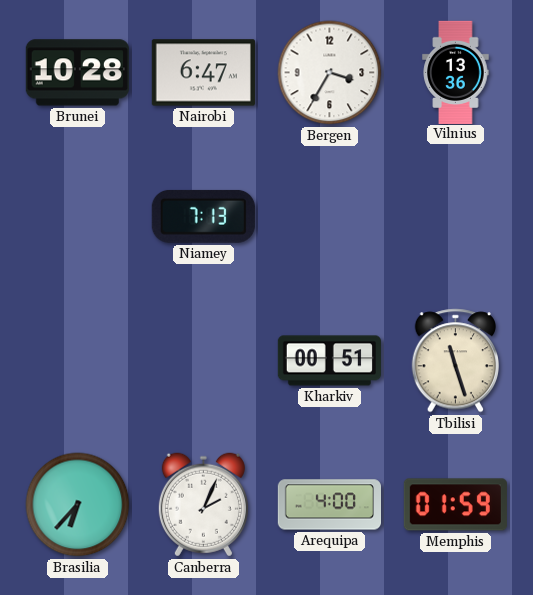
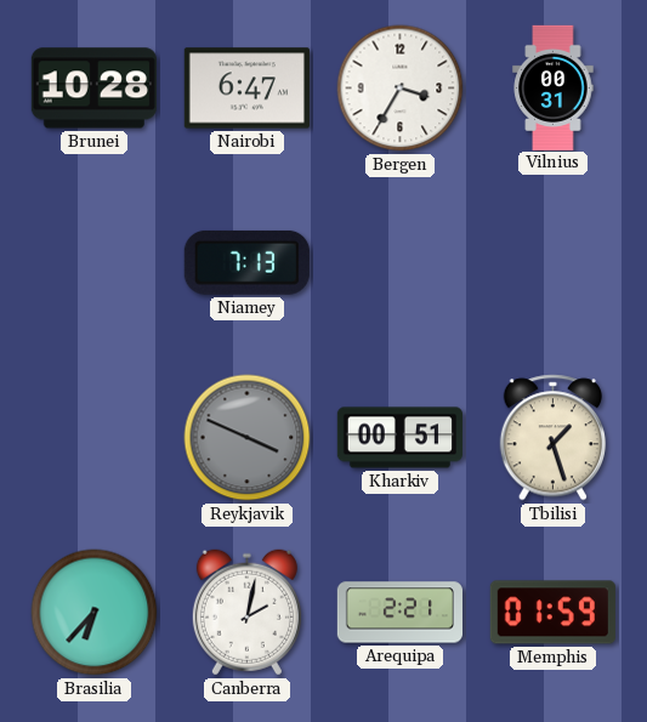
Vilnius: 13:36 -> 00:31
Reykjavik: none -> 3:49
Tbilisi: 11:27 -> 1:27
Canberra: 2:04 -> 2:02
Arequipa: 4:00 -> 2:21
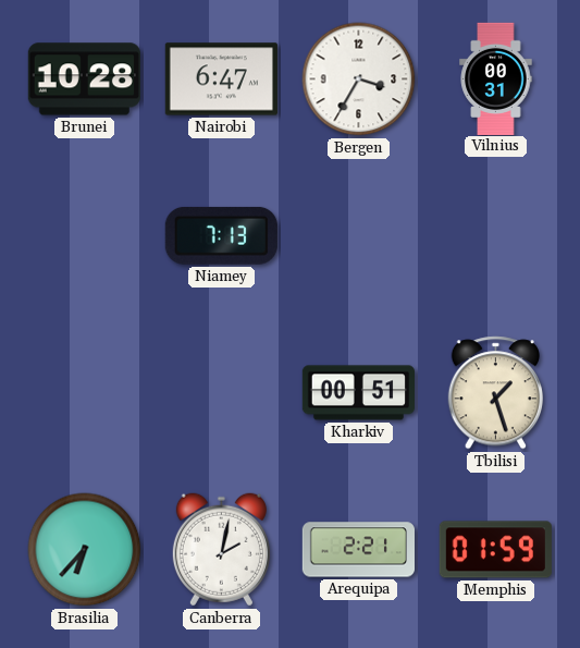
Reykjavik: 3:49 -> none
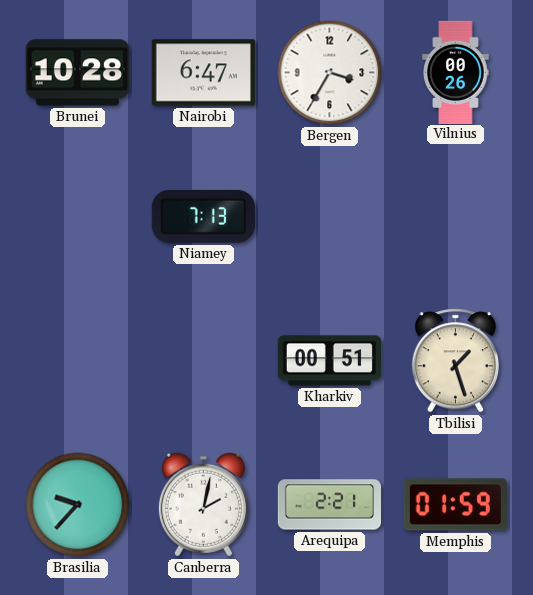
Vilnius: 00:31 -> 00:26
Brasilia: 6:37 -> 9:37
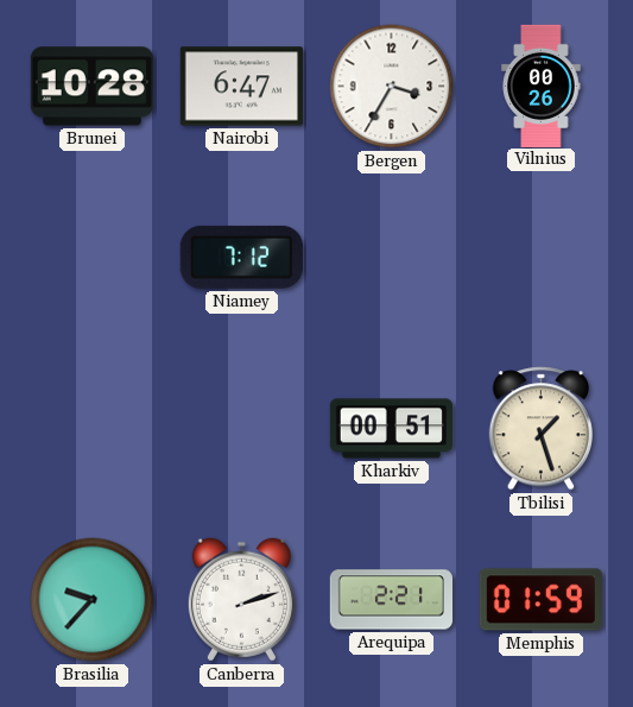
Niamey: 7:13 -> 7:12
Canberra: 2:02 -> 2:12
